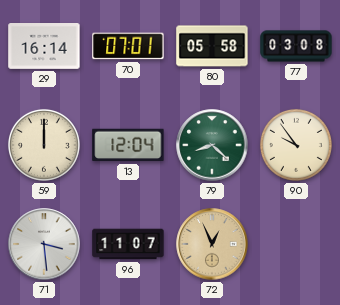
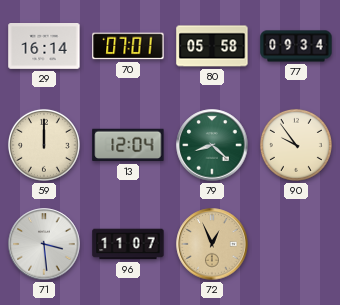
77: 03:08 -> 09:34
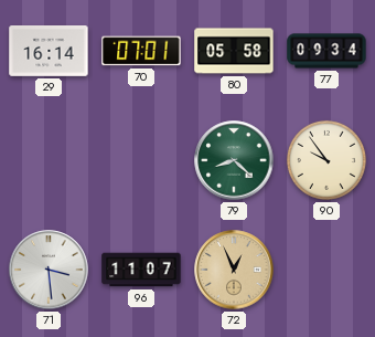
59: 12:00 -> none
13: 12:04 -> none
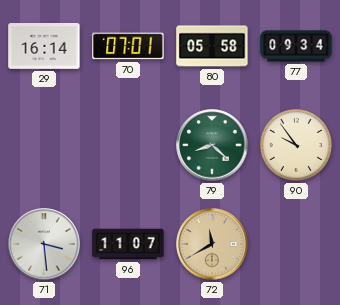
72: 12:56 -> 11:40
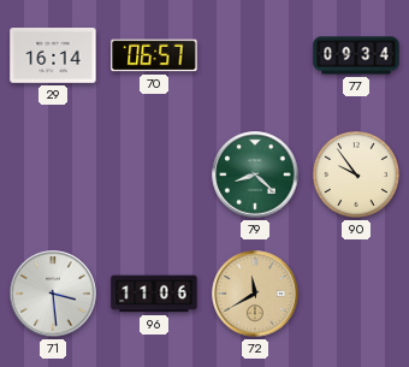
70: 07:01 -> 06:57
80: 05:58 -> none
96: 11:07 -> 11:06
